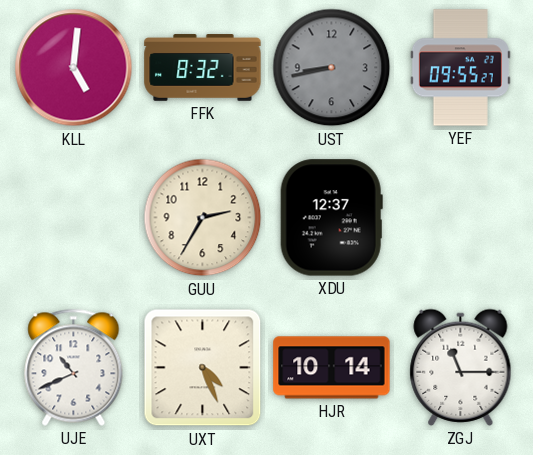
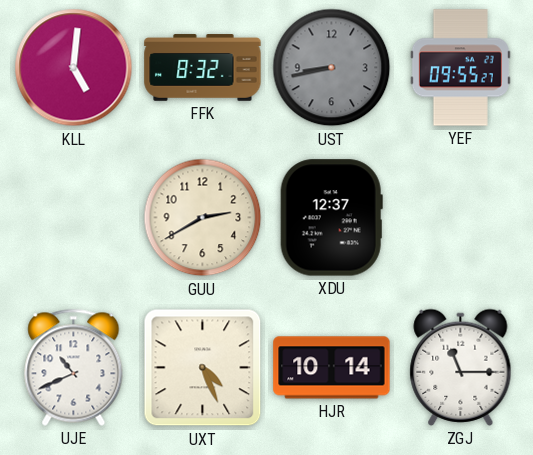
GUU: 2:35 -> 2:40
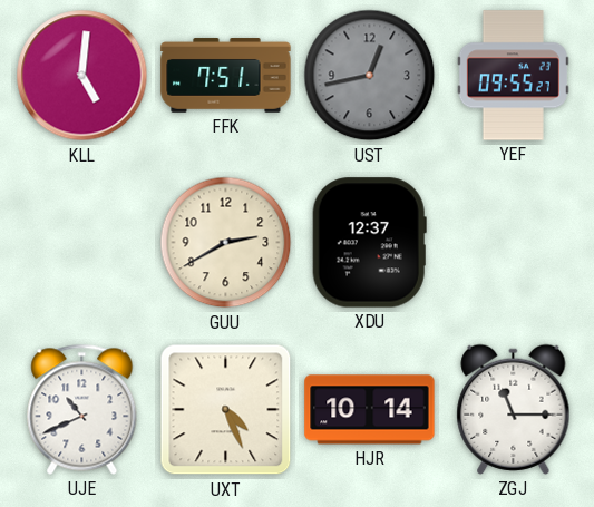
FFK: 8:32 -> 7:51
UST: 8:43 -> 12:43
